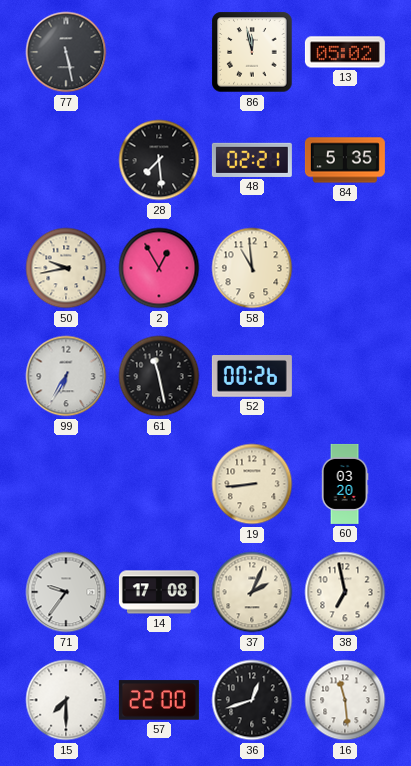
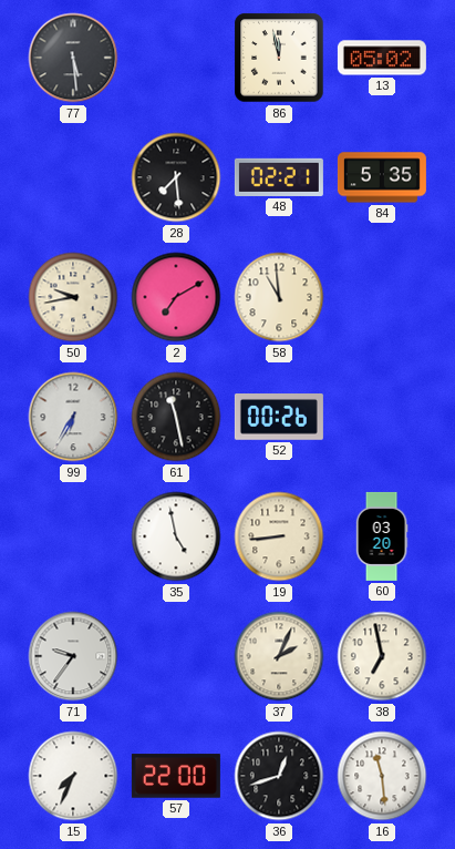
77: 5:28 -> 5:29
2: 12:55 -> 7:10
35: none -> 4:58
14: 17:08 -> none
15: 7:30 -> 7:34
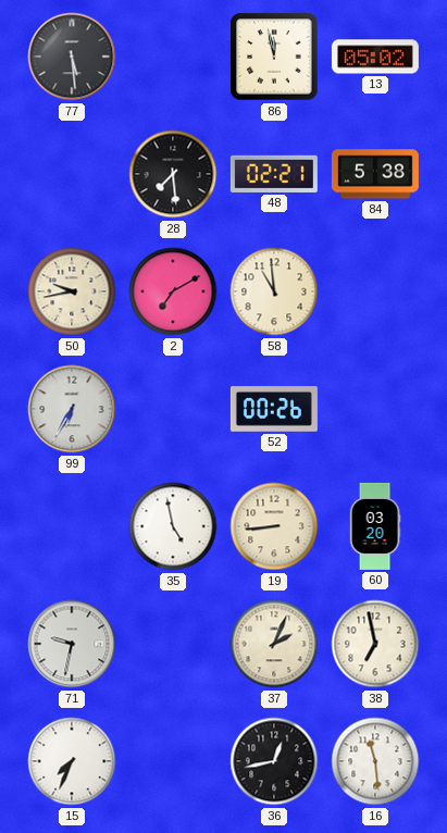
84: 5:35 -> 5:38
61: 11:28 -> none
71: 9:36 -> 9:32
57: 22:00 -> none
36: 12:42 -> 12:43
